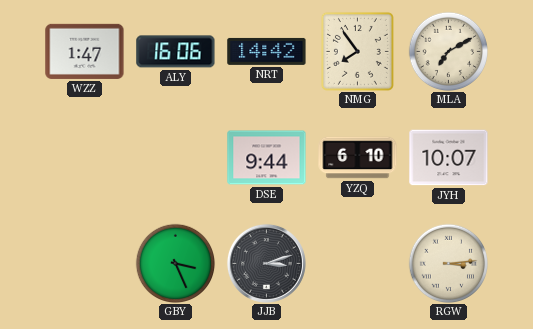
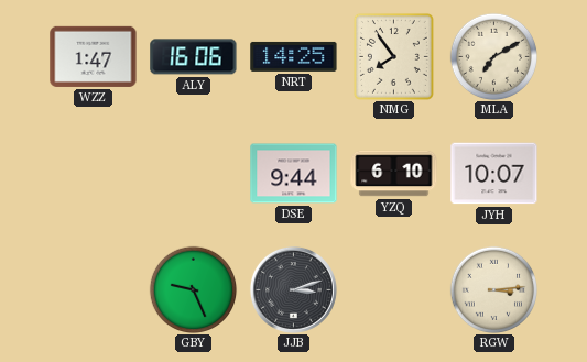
NRT: 14:42 -> 14:25
GBY: 3:26 -> 9:26
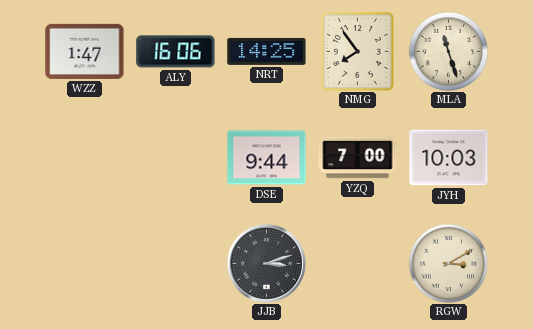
MLA: 7:10 -> 11:27
YZQ: 6:10 -> 7:00
JYH: 10:07 -> 10:03
GBY: 9:26 -> none
RGW: 3:14 -> 3:10
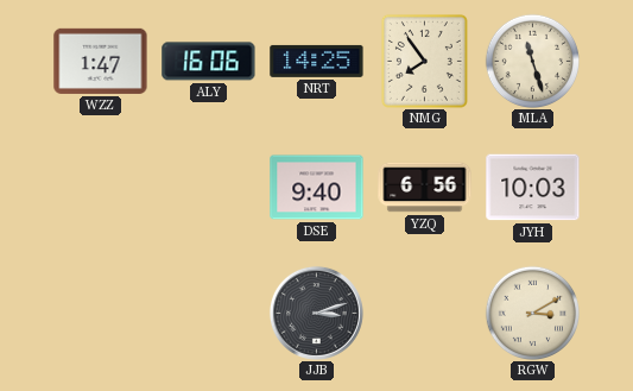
DSE: 9:44 -> 9:40
YZQ: 7:00 -> 6:56
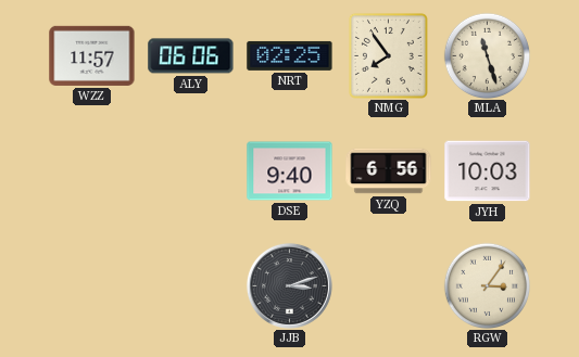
WZZ: 1:47 -> 11:57
ALY: 16:06 -> 06:06
NRT: 14:25 -> 02:25
RGW: 3:10 -> 3:06
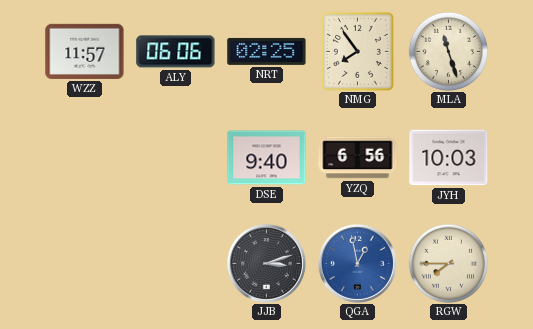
QGA: none -> 12:58
RGW: 3:06 -> 7:45
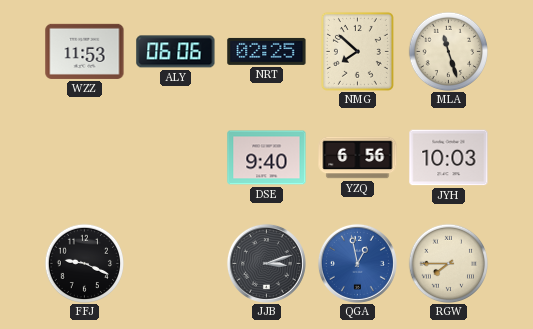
WZZ: 11:57 -> 11:53
NMG: 7:54 -> 7:52
FFJ: none -> 9:19
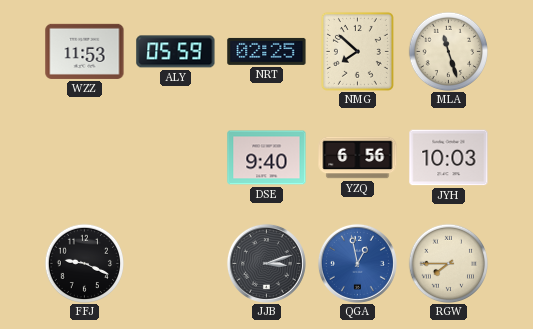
ALY: 06:06 -> 05:59
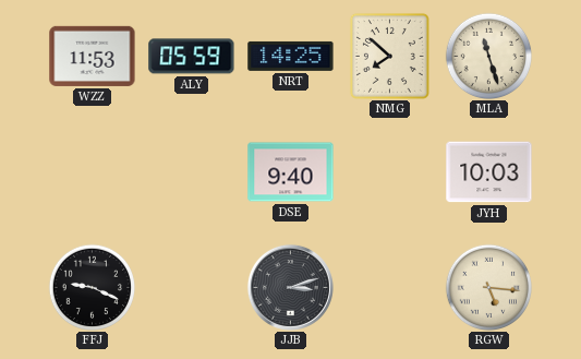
NRT: 02:25 -> 14:25
YZQ: 6:56 -> none
QGA: 12:58 -> none
RGW: 7:45 -> 5:16
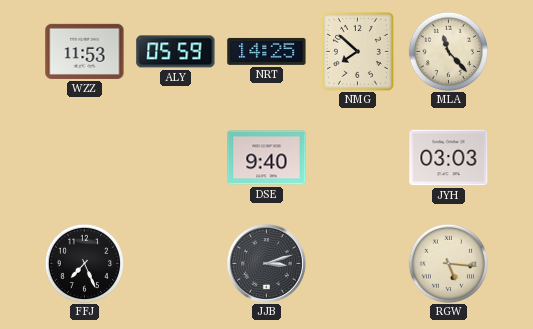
MLA: 11:27 -> 11:23
JYH: 10:03 -> 03:03
FFJ: 9:19 -> 7:26
